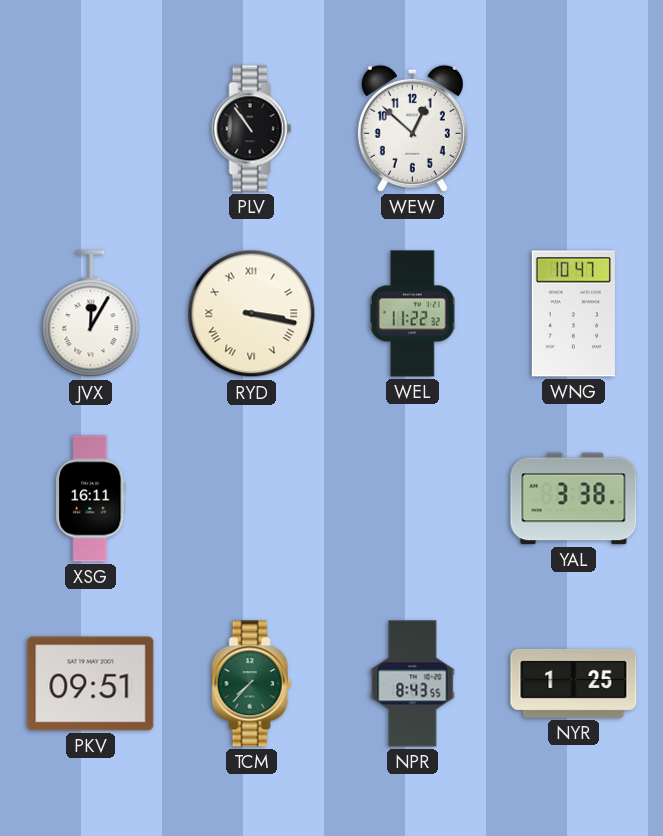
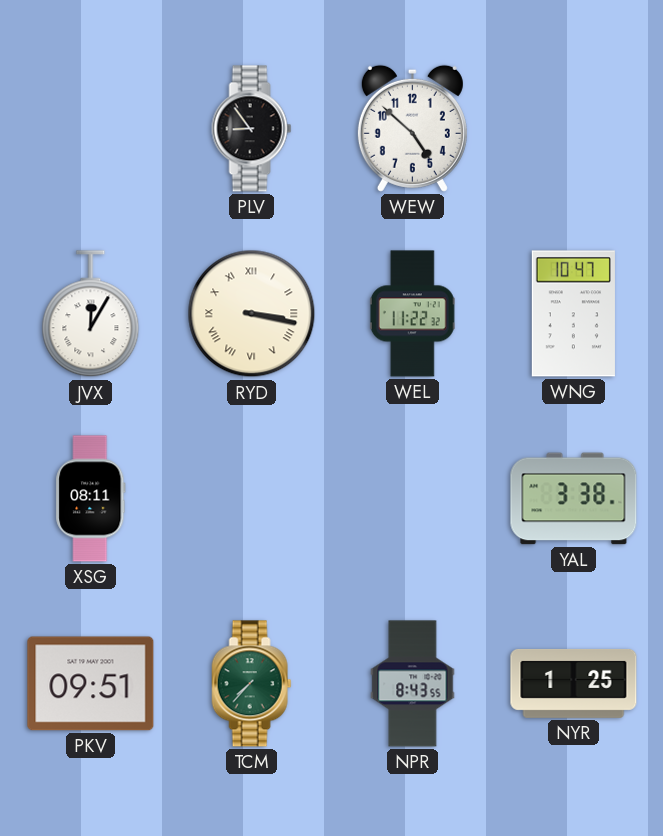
PLV: 10:54 -> 8:54
WEW: 12:52 -> 4:52
XSG: 16:11 -> 08:11
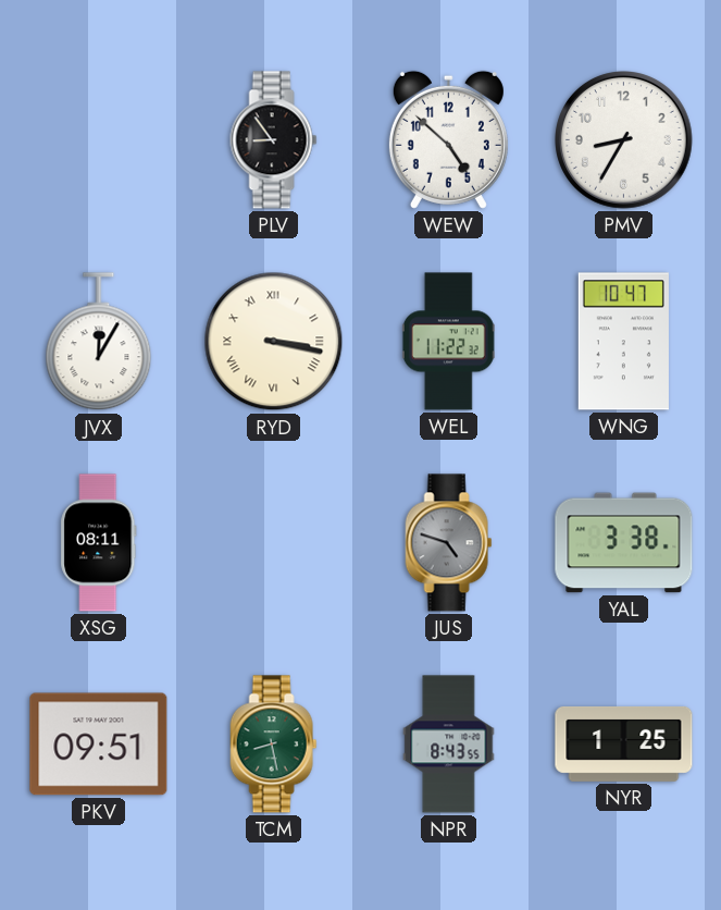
PMV: none -> 8:35
JUS: none -> 4:48
TCM: 7:37 -> 8:28
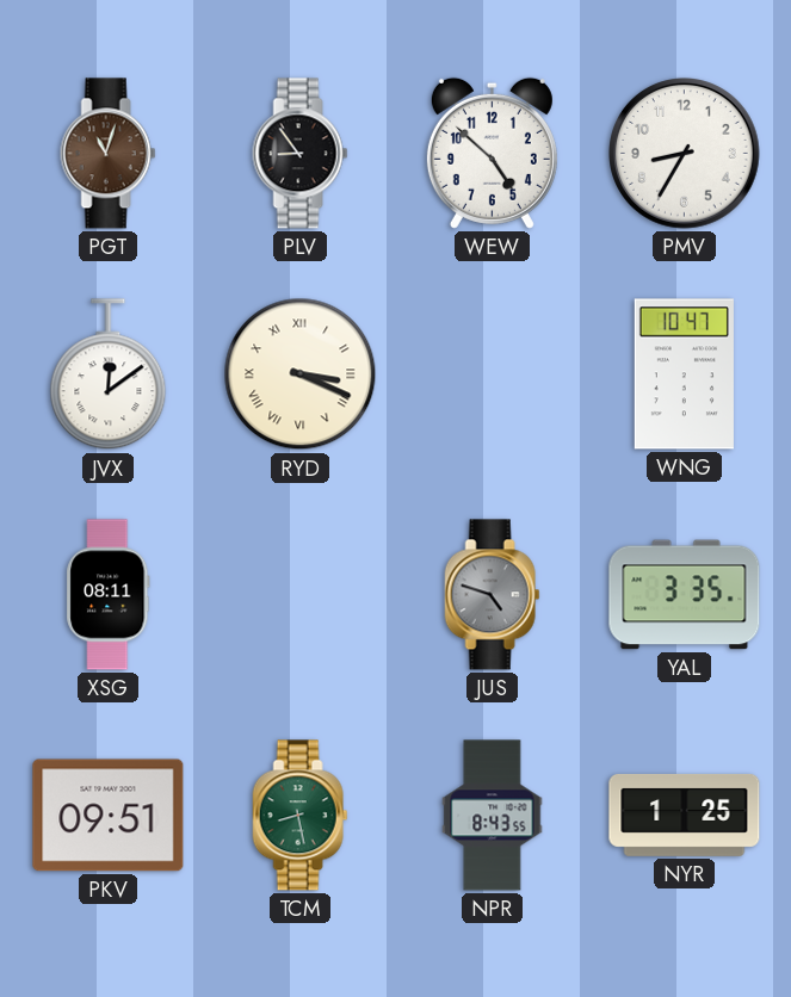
PGT: none -> 11:03
JVX: 12:05 -> 12:09
RYD: 3:17 -> 3:19
WEL: 11:22 -> none
YAL: 3:38 -> 3:35
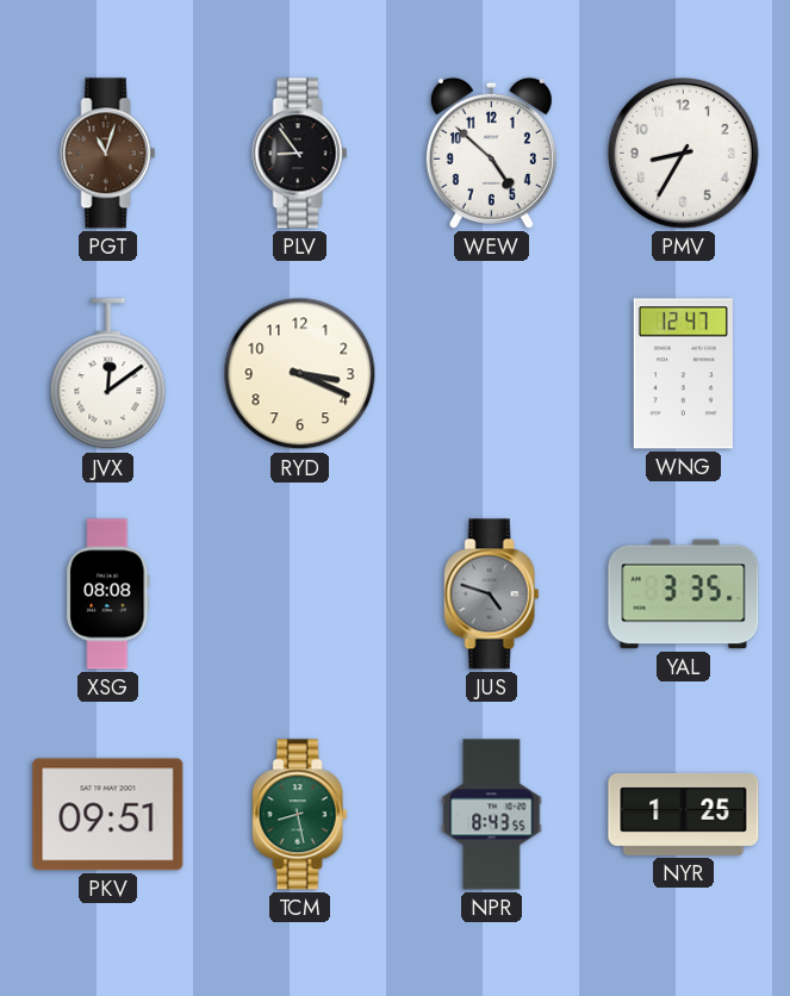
RYD numerals: Roman -> Arabic
WNG: 10:47 -> 12:47
XSG: 08:11 -> 08:08
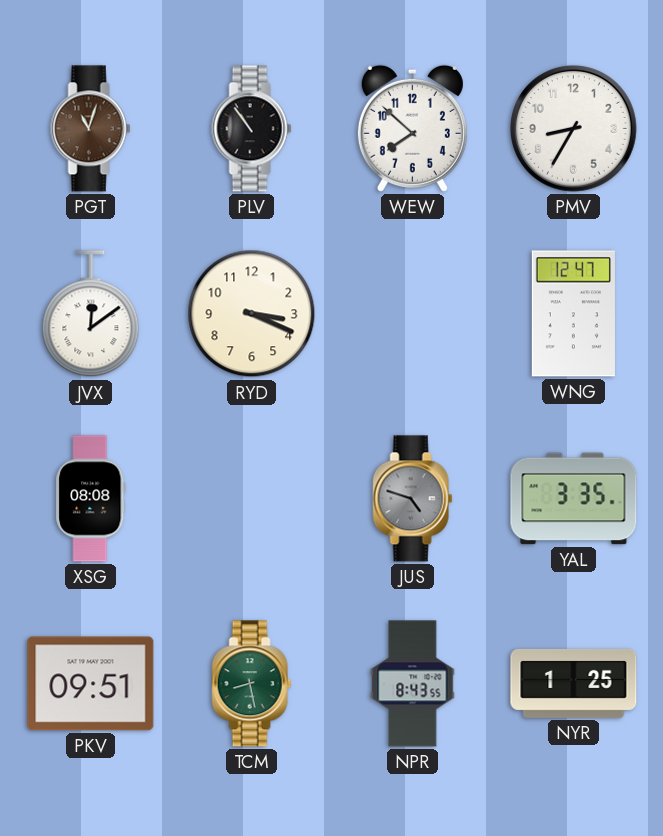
PLV: 8:54 -> 10:54
WEW: 4:52 -> 7:52
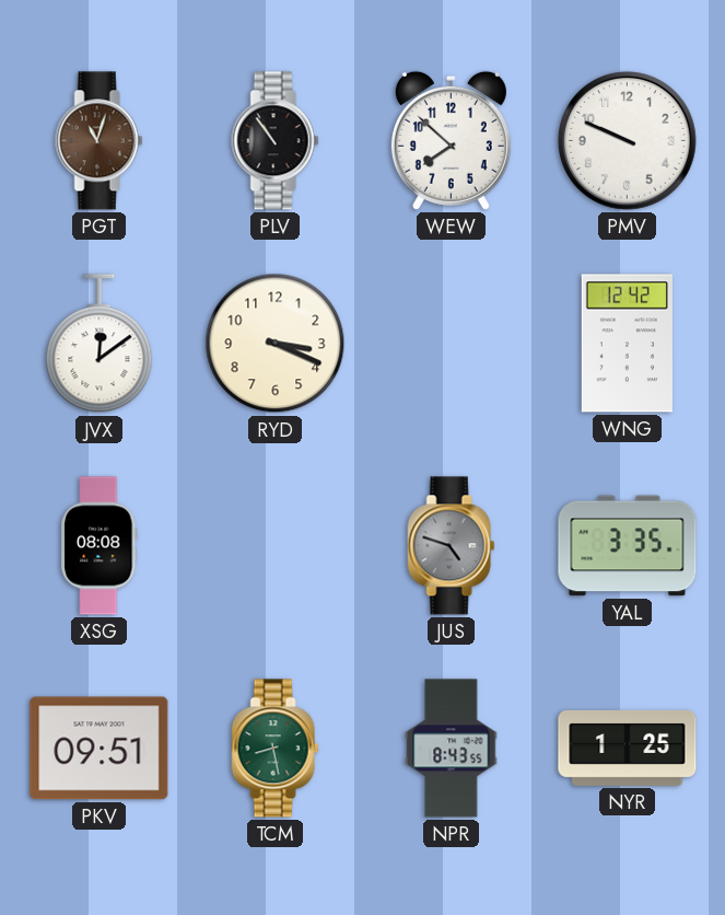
PMV: 8:35 -> 9:49
WNG: 12:47 -> 12:42
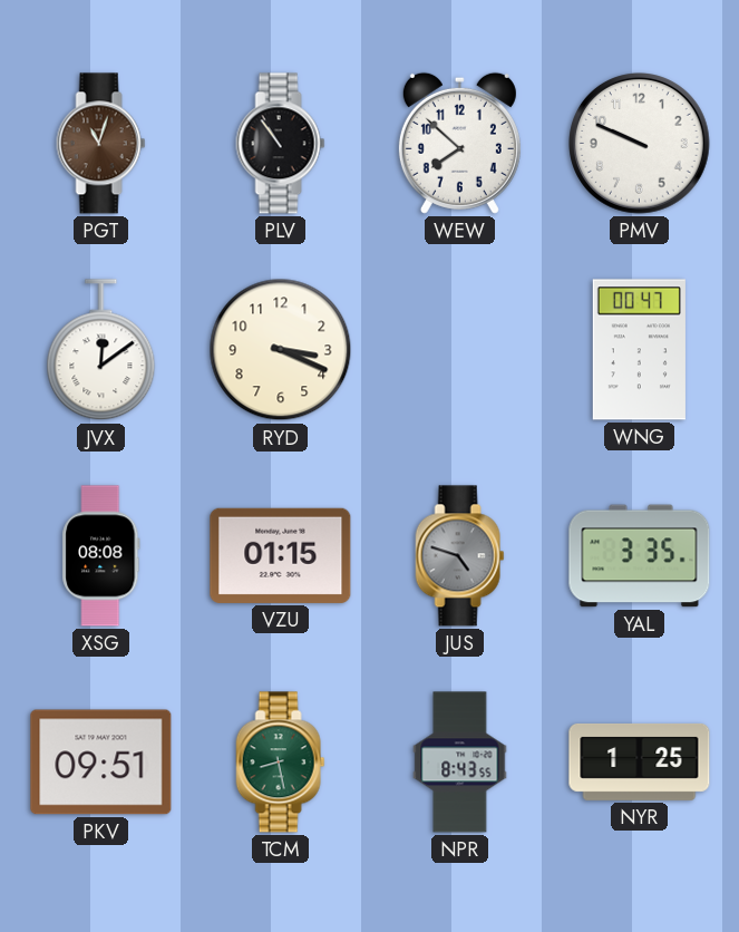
WNG: 12:42 -> 00:47
VZU: none -> 01:15
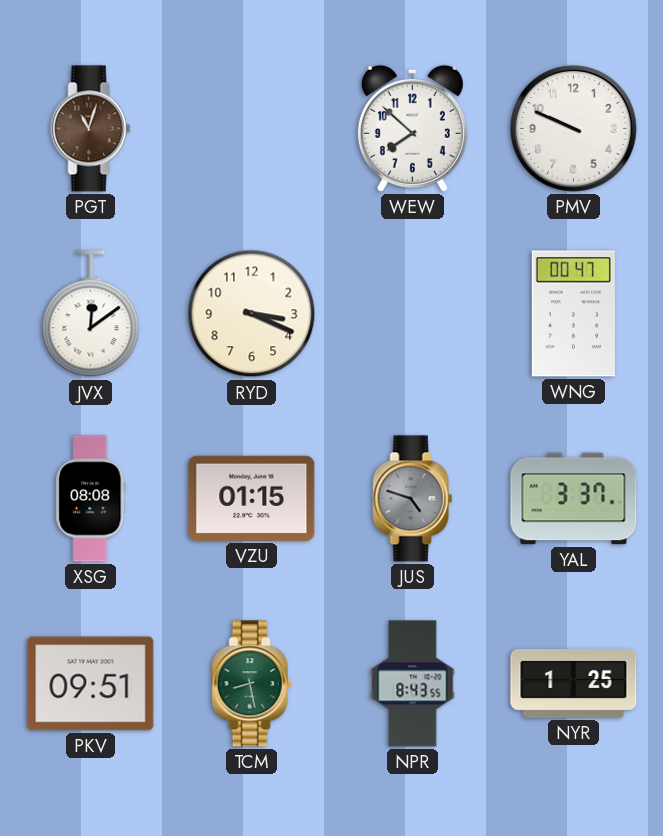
PLV: 10:54 -> none
YAL: 3:35 -> 3:37
